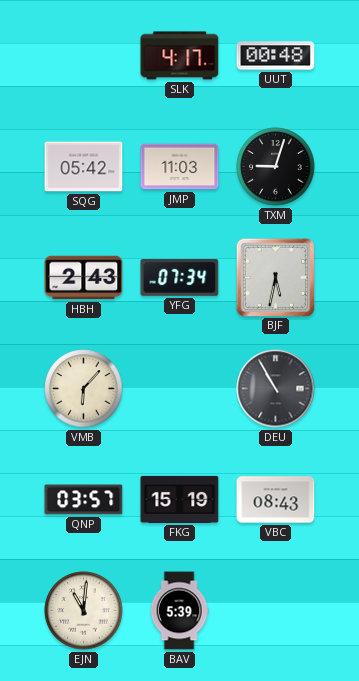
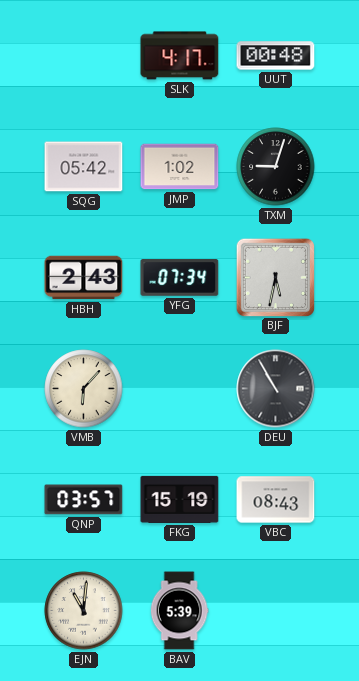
JMP: 11:03 -> 1:02
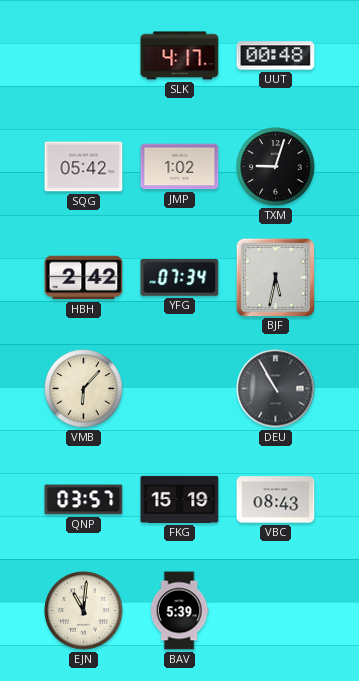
HBH: 2:43 -> 2:42
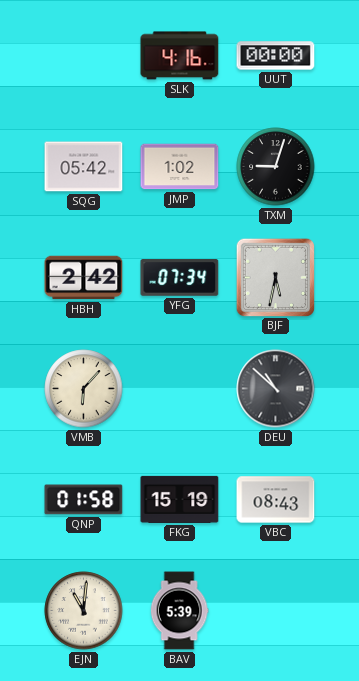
SLK: 4:17 -> 4:16
UUT: 00:48 -> 00:00
DEU: 10:55 -> 10:52
QNP: 03:57 -> 01:58
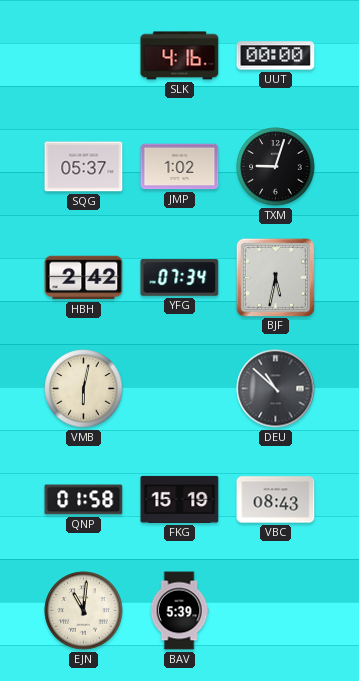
SQG: 05:42 -> 05:37
VMB: 6:07 -> 6:02
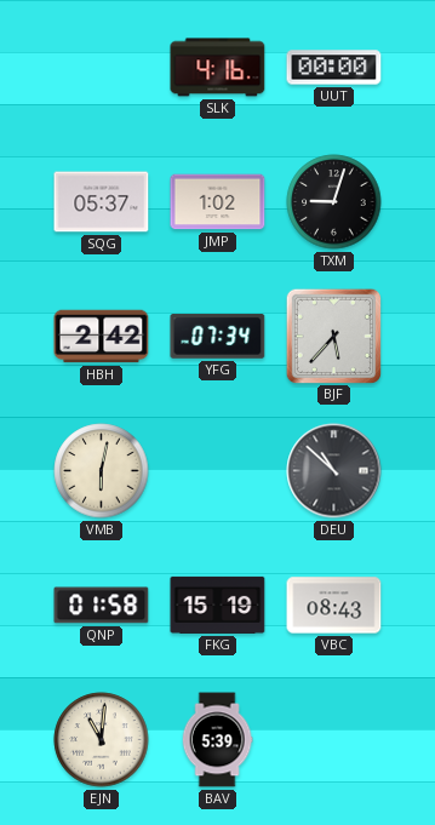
BJF: 5:32 -> 5:37
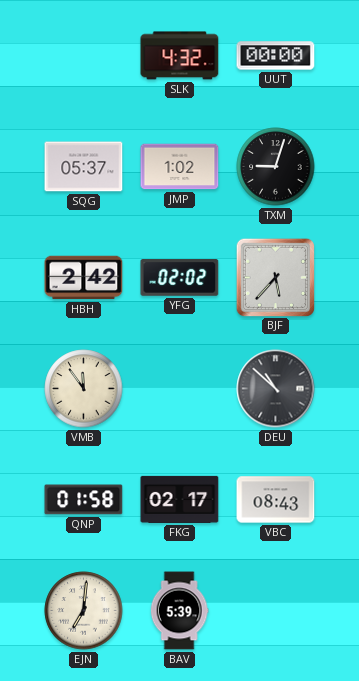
SLK: 4:16 -> 4:32
YFG: 07:34 -> 02:02
VMB: 6:02 -> 11:54
FKG: 15:19 -> 02:17
EJN: 11:01 -> 7:01
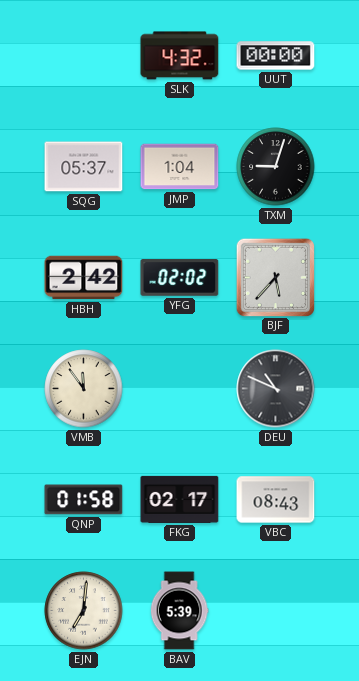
JMP: 1:02 -> 1:04
DEU: 10:52 -> 10:49
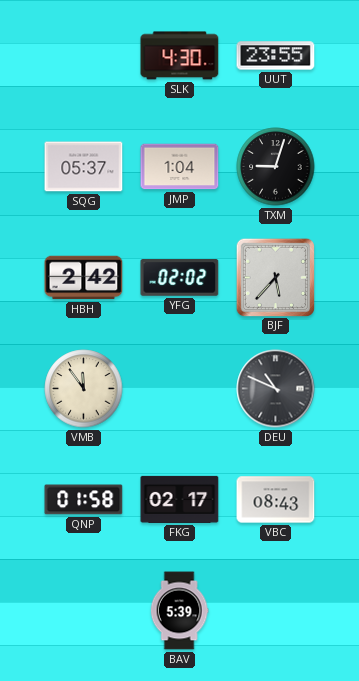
SLK: 4:32 -> 4:30
UUT: 00:00 -> 23:55
EJN: 7:01 -> none
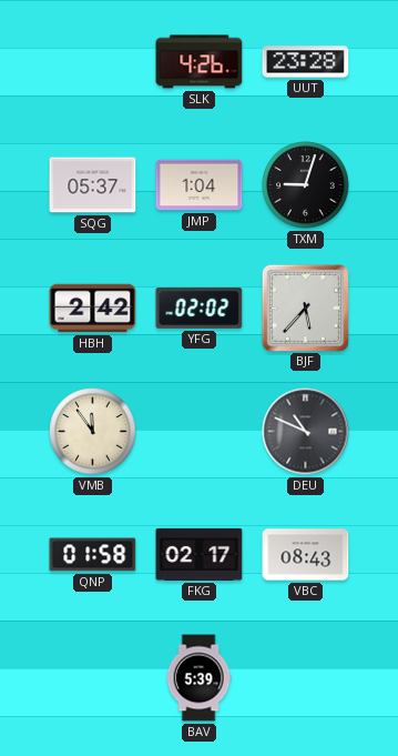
SLK: 4:30 -> 4:26
UUT: 23:55 -> 23:28
